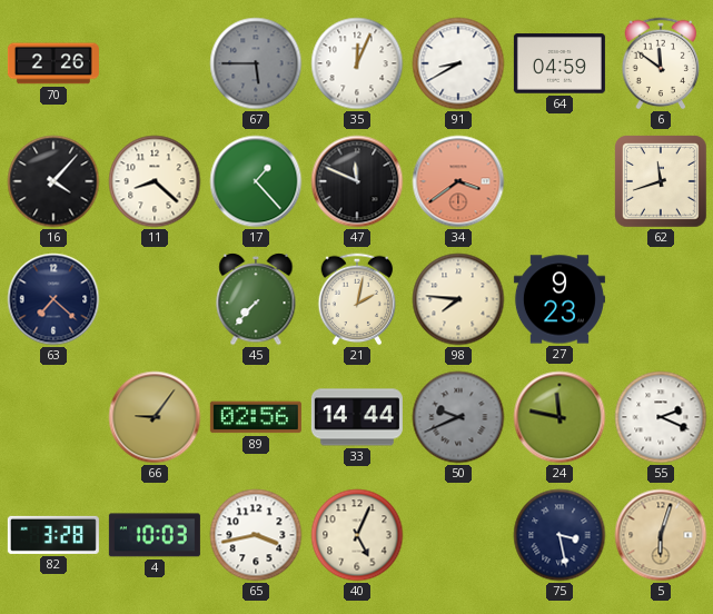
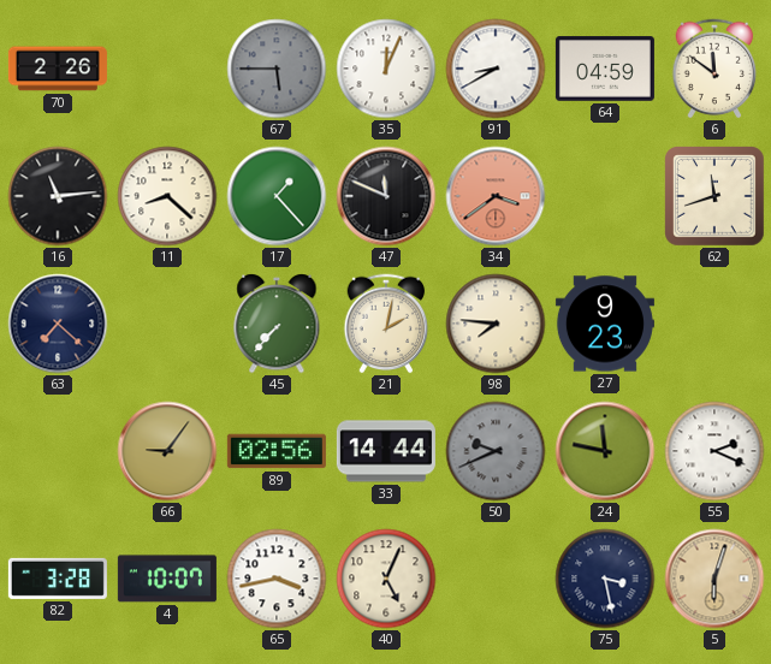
16: 4:07 -> 11:14
4: 10:03 -> 10:07
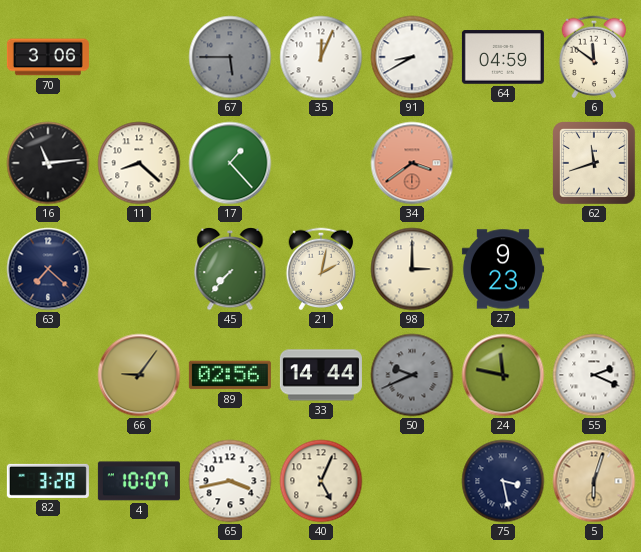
70: 2:26 -> 3:06
47: 11:49 -> none
98: 7:46 -> 3:00
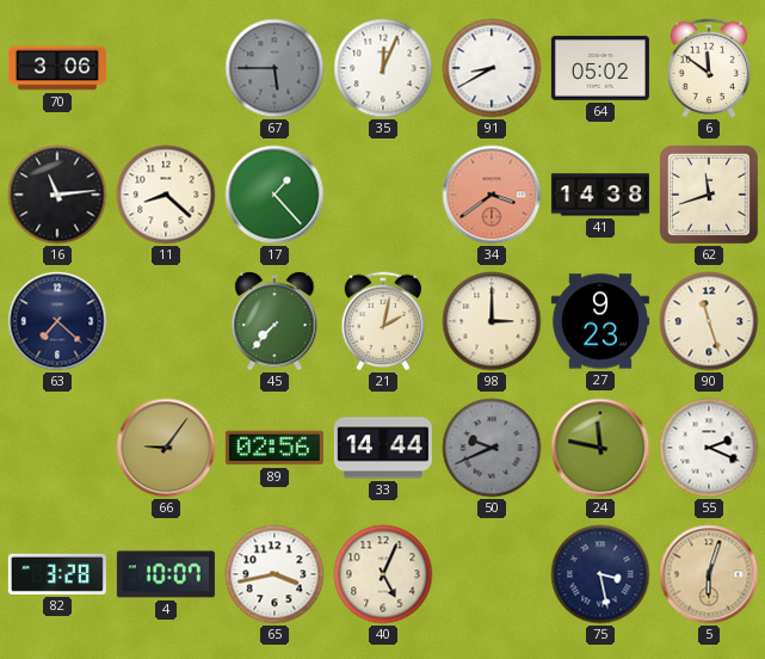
64: 04:59 -> 05:02
41: none -> 14:38
90: none -> 11:27
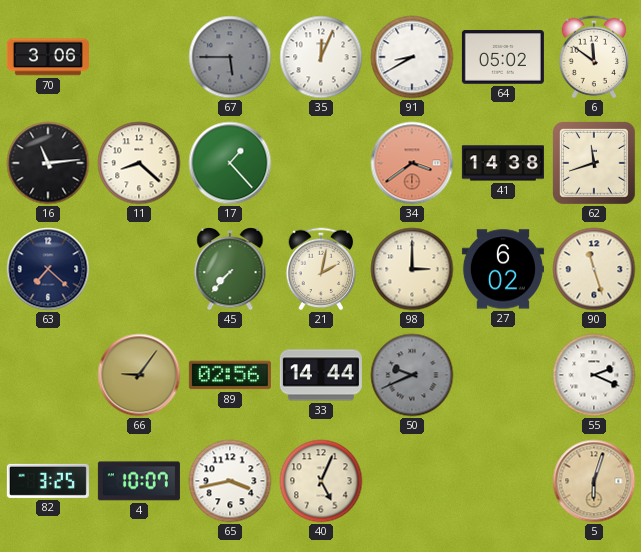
27: 9:23 -> 6:02
24: 11:47 -> none
82: 3:28 -> 3:25
75: 3:28 -> none
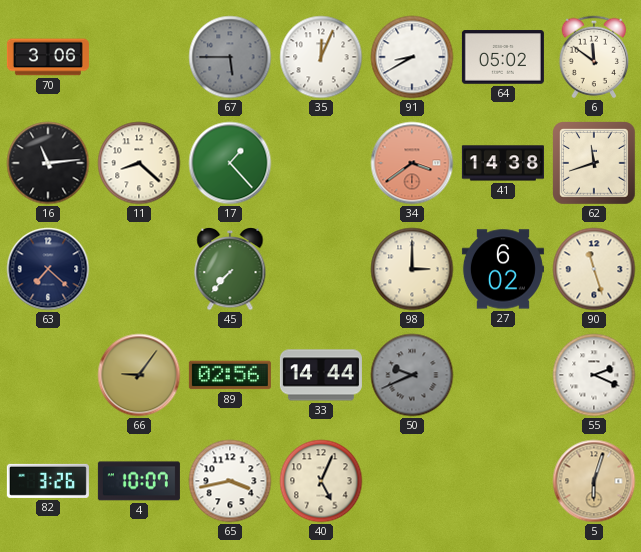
21: 2:02 -> none
82: 3:25 -> 3:26
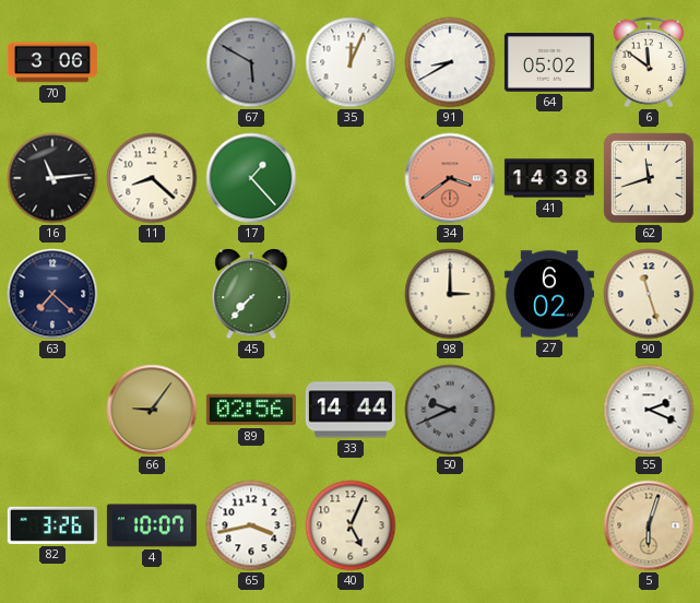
67: 5:45 -> 5:50
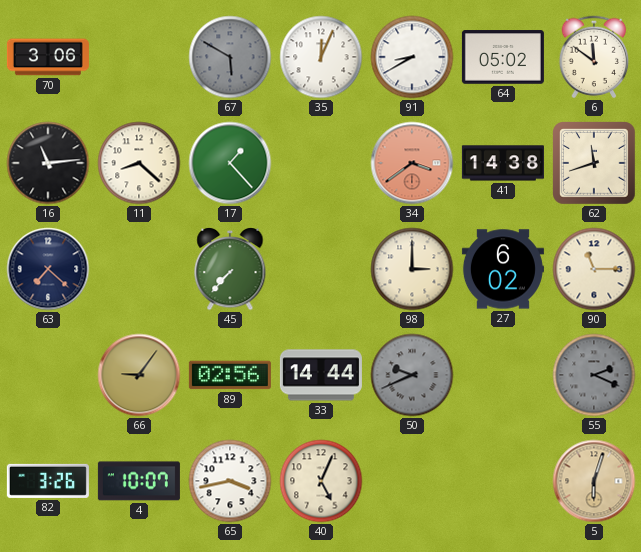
90: 11:27 -> 11:15
55 dial: white -> grey
